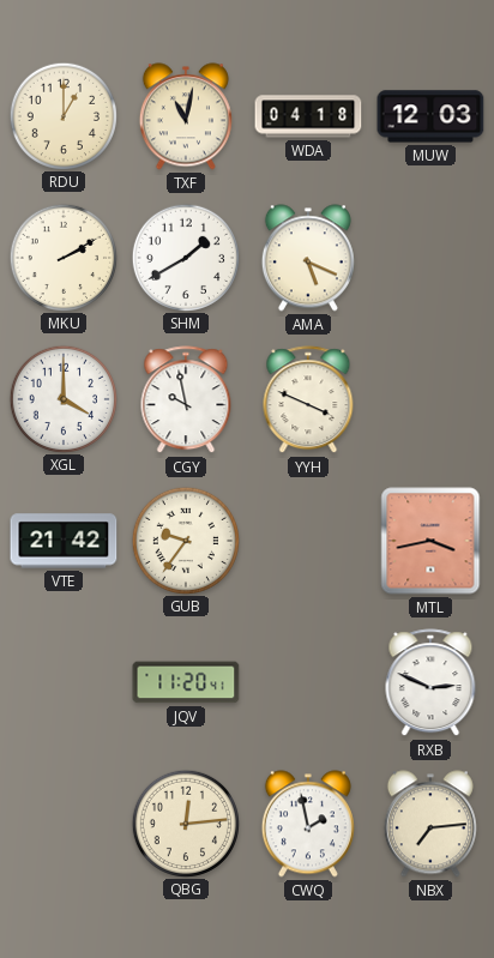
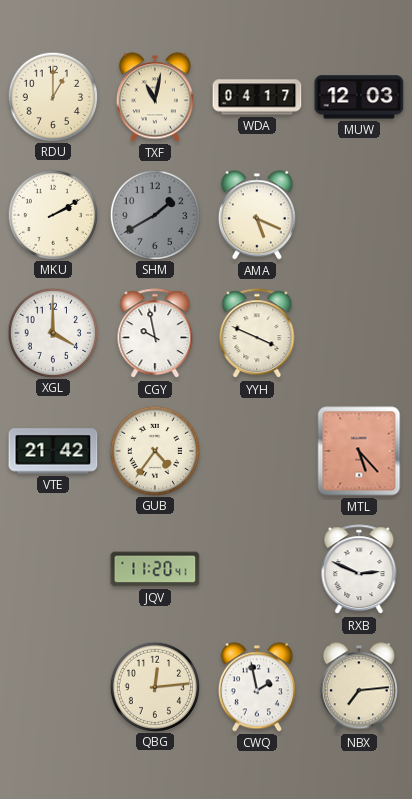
WDA: 04:18 -> 04:17
SHM dial: white -> grey
GUB: 9:36 -> 4:36
MTL: 3:43 -> 5:23
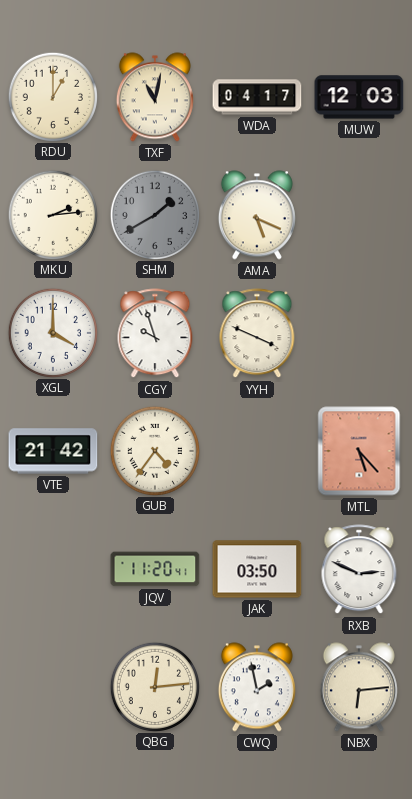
MKU: 2:10 -> 2:14
CGY: 9:58 -> 9:57
JAK: none -> 03:50
NBX: 7:14 -> 6:14
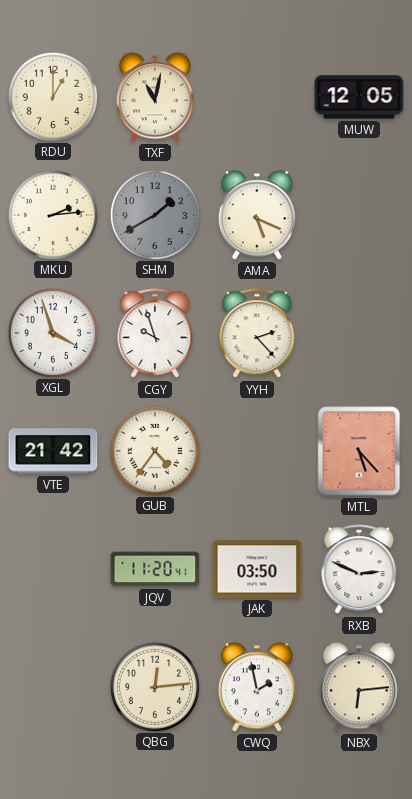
WDA: 04:17 -> none
MUW: 12:03 -> 12:05
XGL: 4:00 -> 3:57
YYH: 3:49 -> 2:23
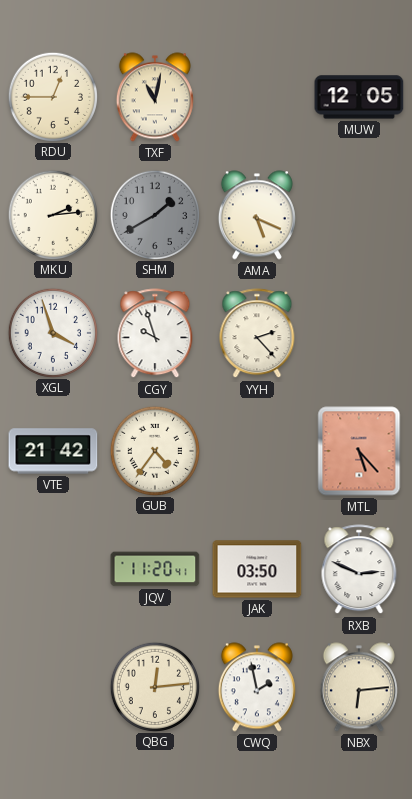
RDU: 1:00 -> 12:45
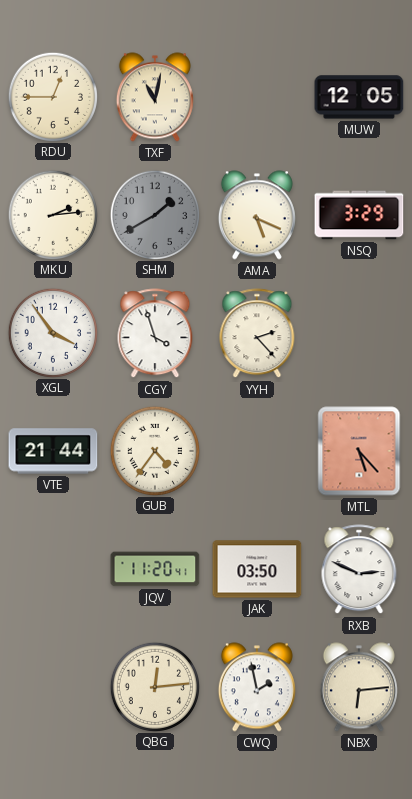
NSQ: none -> 3:29
XGL: 3:57 -> 3:54
CGY: 9:57 -> 3:57
VTE: 21:42 -> 21:44
